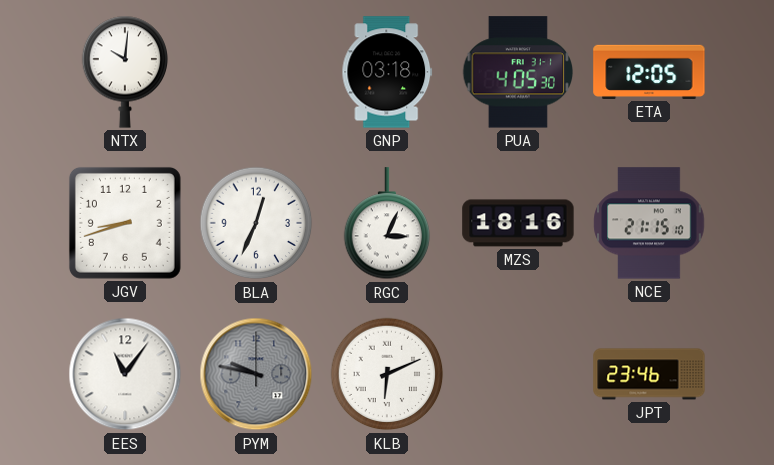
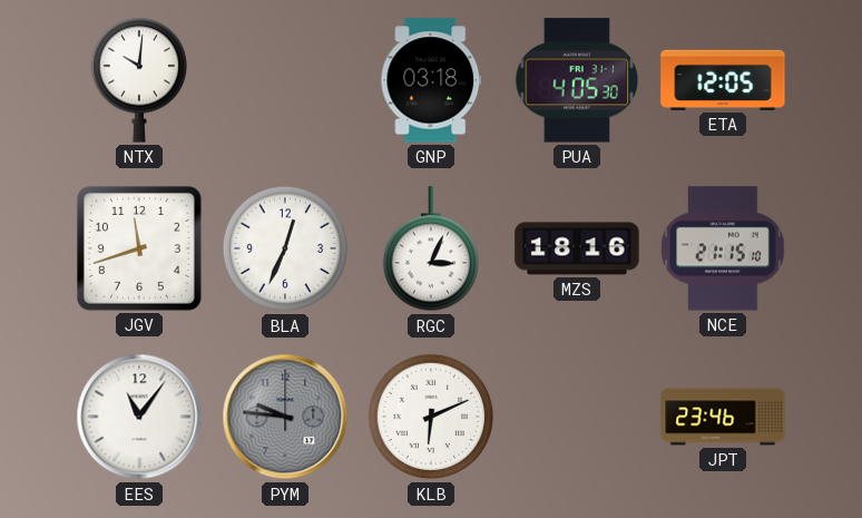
JGV: 8:42 -> 11:42
PYM: 9:47 -> 9:46
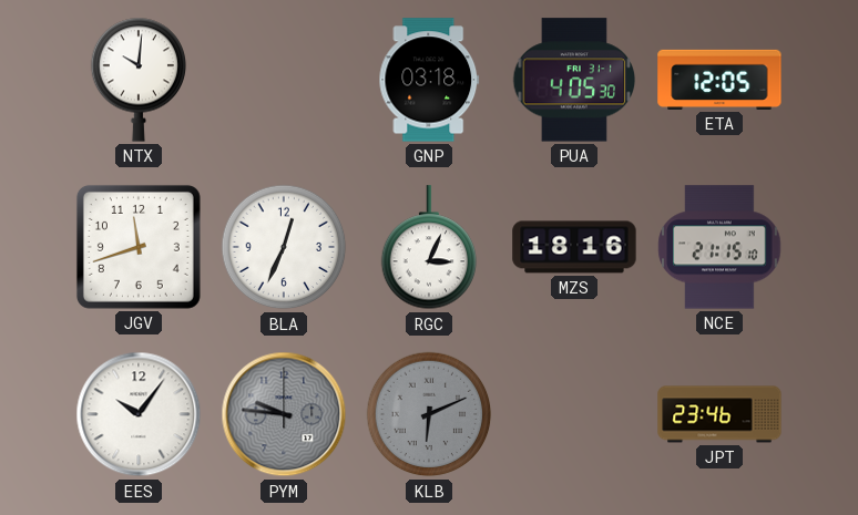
EES: 11:06 -> 10:06
KLB dial: white -> grey
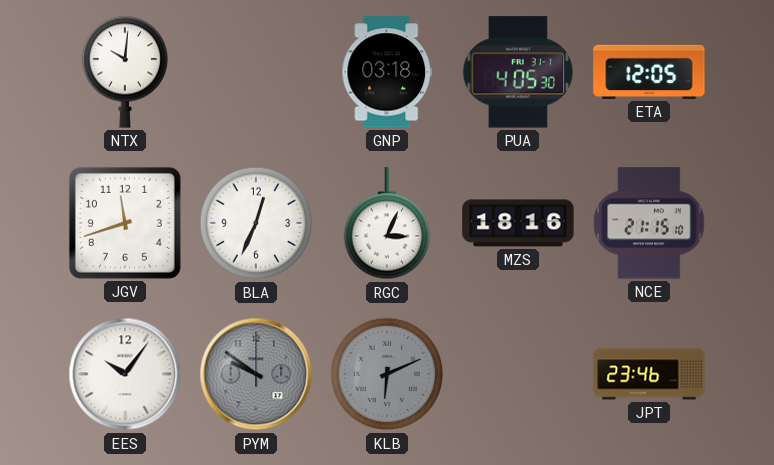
PYM: 9:46 -> 9:51
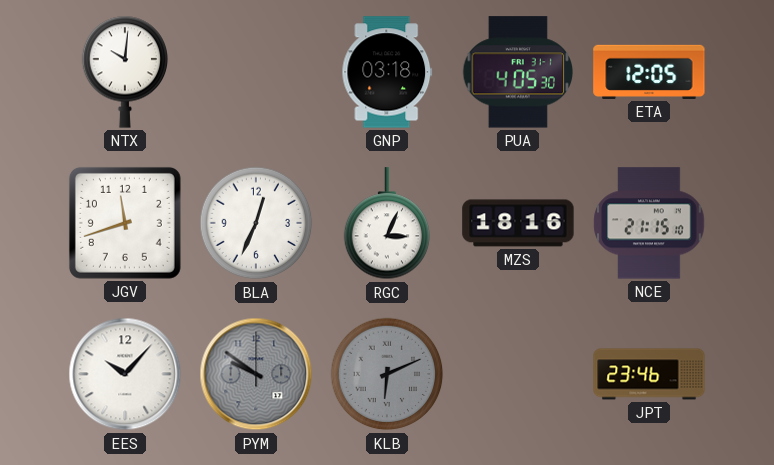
EES: 10:06 -> 10:07
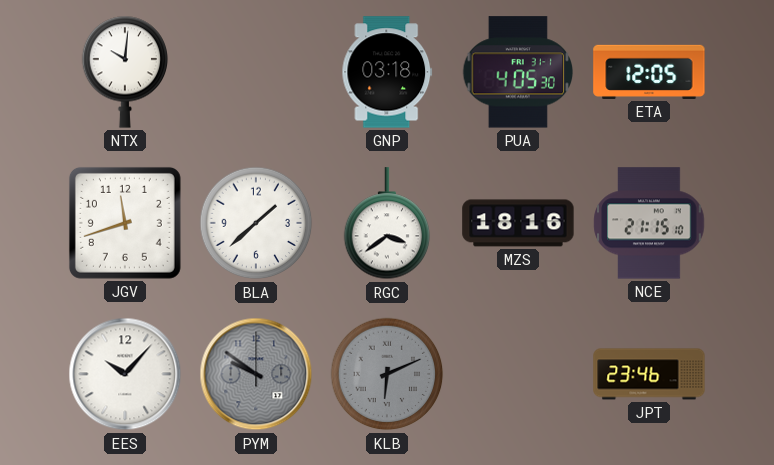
BLA: 12:34 -> 1:38
RGC: 3:04 -> 3:39
